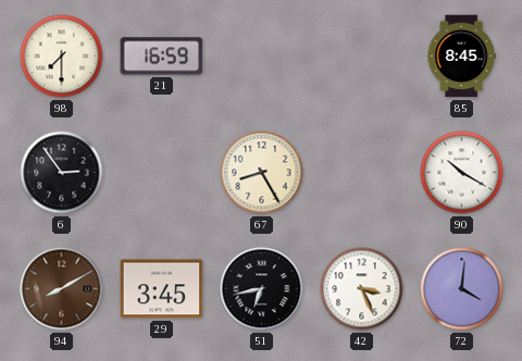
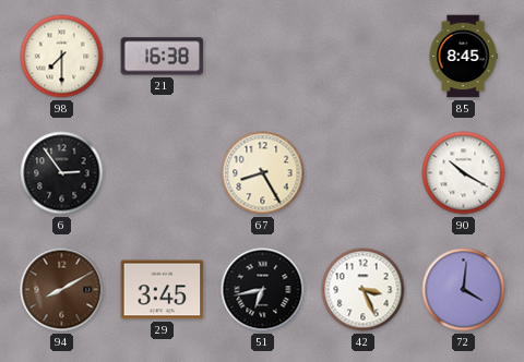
21: 16:59 -> 16:38
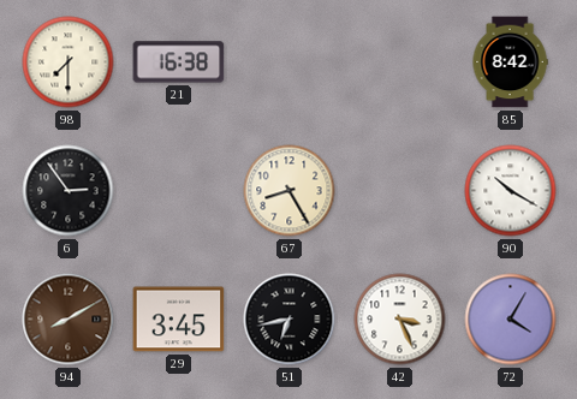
85: 8:45 -> 8:42
72: 4:01 -> 4:05
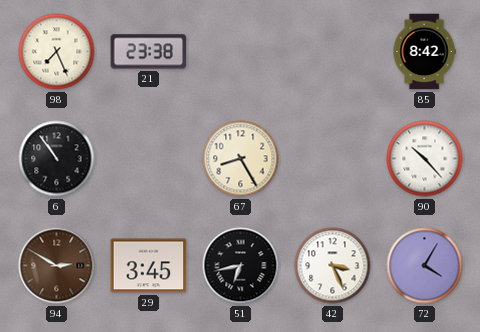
98: 7:30 -> 7:26
21: 16:38 -> 23:38
6: 2:54 -> 10:54
90: 10:20 -> 10:23
94: 8:10 -> 2:50
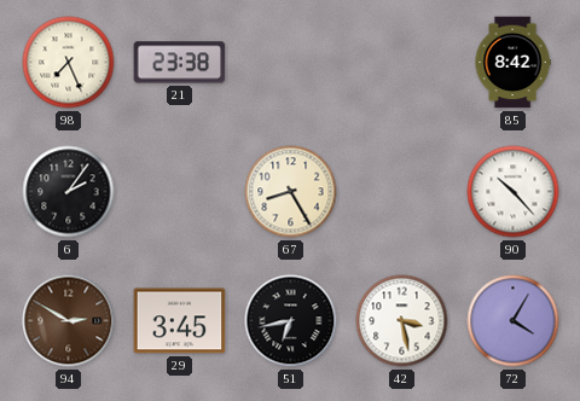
6: 10:54 -> 2:06
42: 3:26 -> 3:28
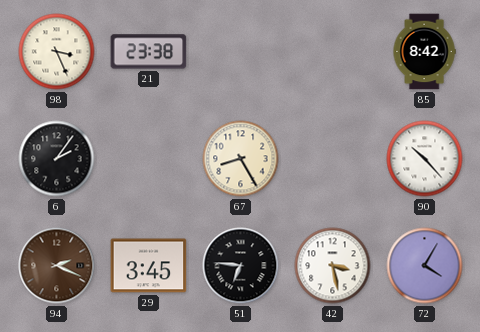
98: 7:26 -> 3:26
94: 2:50 -> 2:19
51: 6:43 -> 6:46
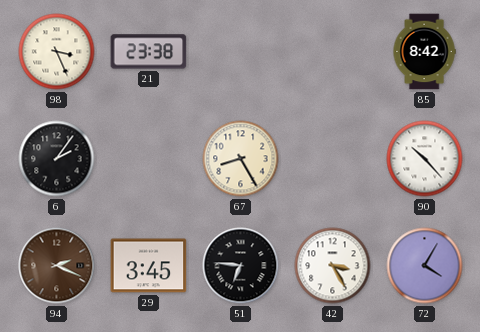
42: 3:28 -> 3:25
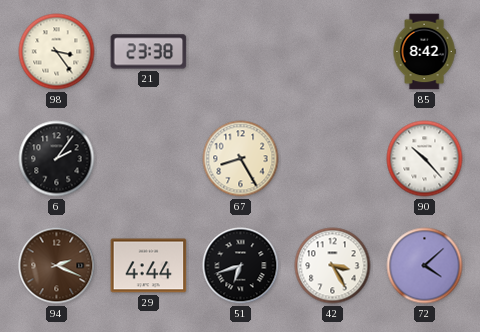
98: 3:26 -> 3:24
29: 3:45 -> 4:44
51: 6:46 -> 6:42
72: 4:05 -> 4:08
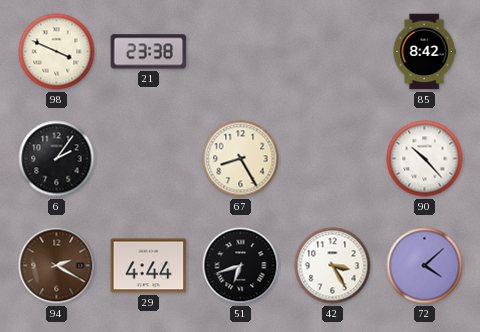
98: 3:24 -> 3:49
94: 2:19 -> 2:20
